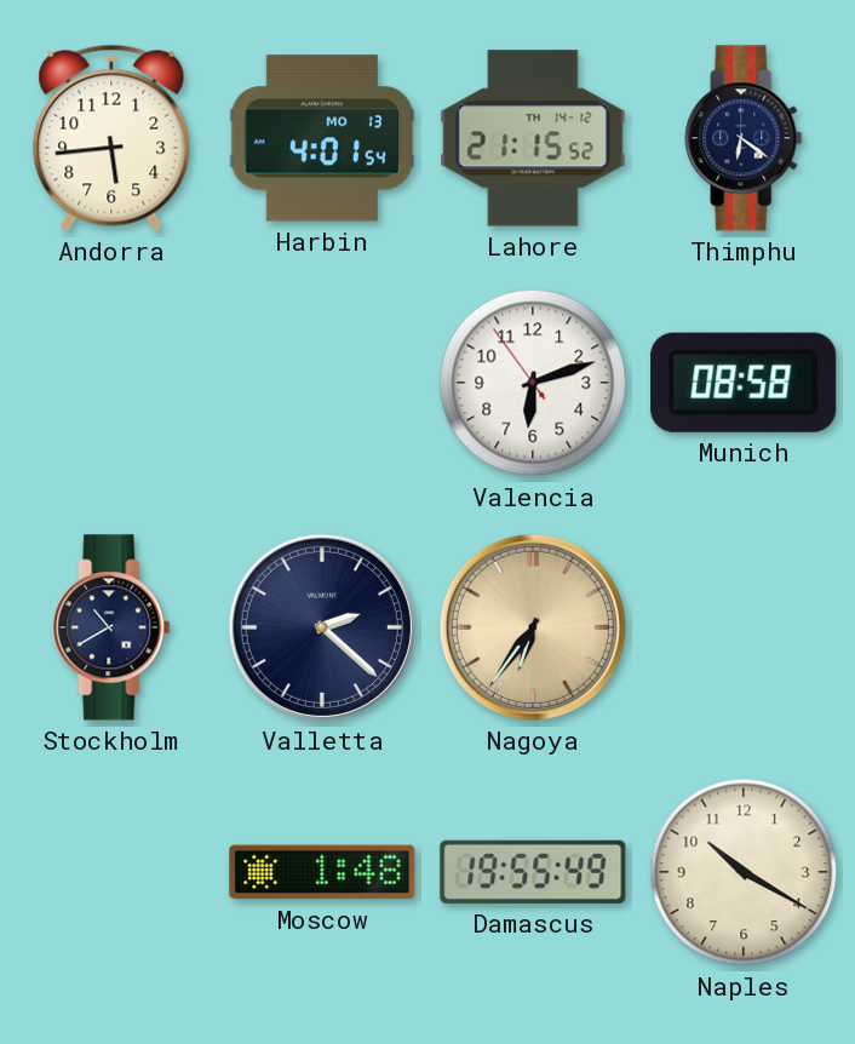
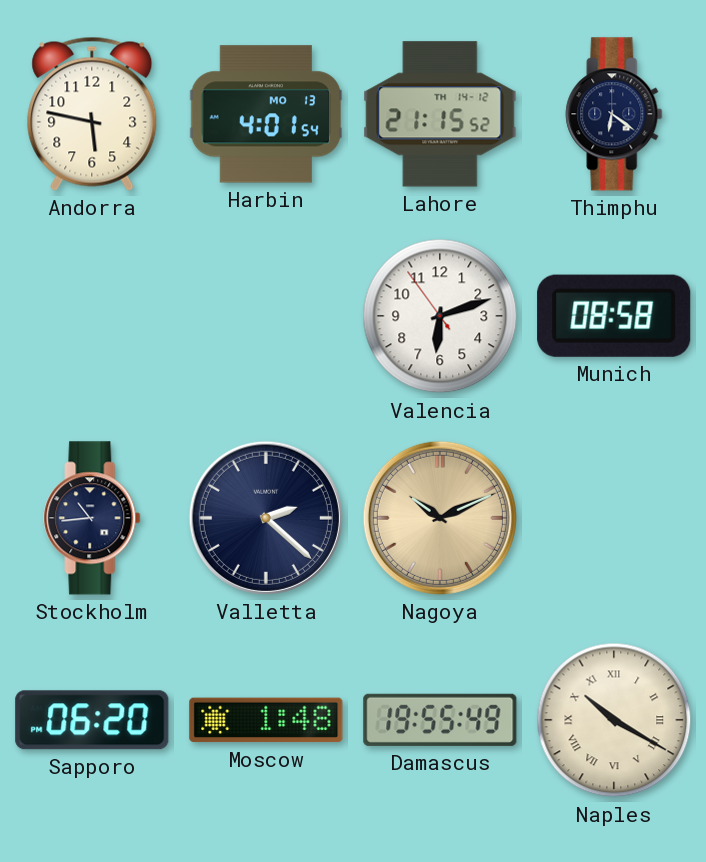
Andorra: 5:44 -> 5:47
Stockholm: 10:40 -> 10:44
Nagoya: 6:36 -> 10:11
Sapporo: none -> 06:20
Naples numerals: Arabic -> Roman
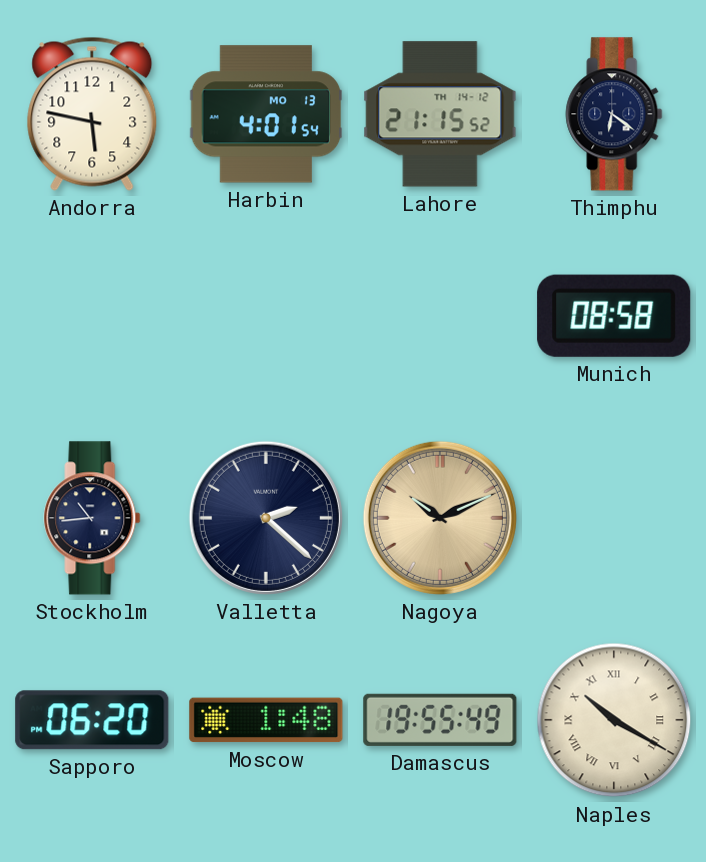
Valencia: 6:11 -> none
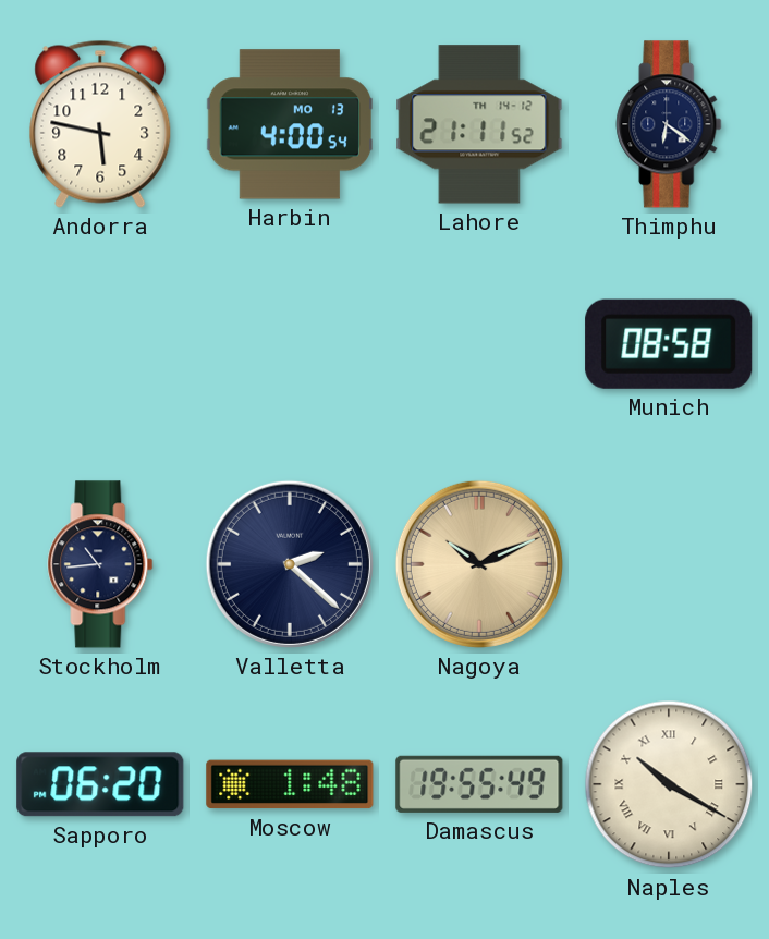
Harbin: 4:01 -> 4:00
Lahore: 21:15 -> 21:11
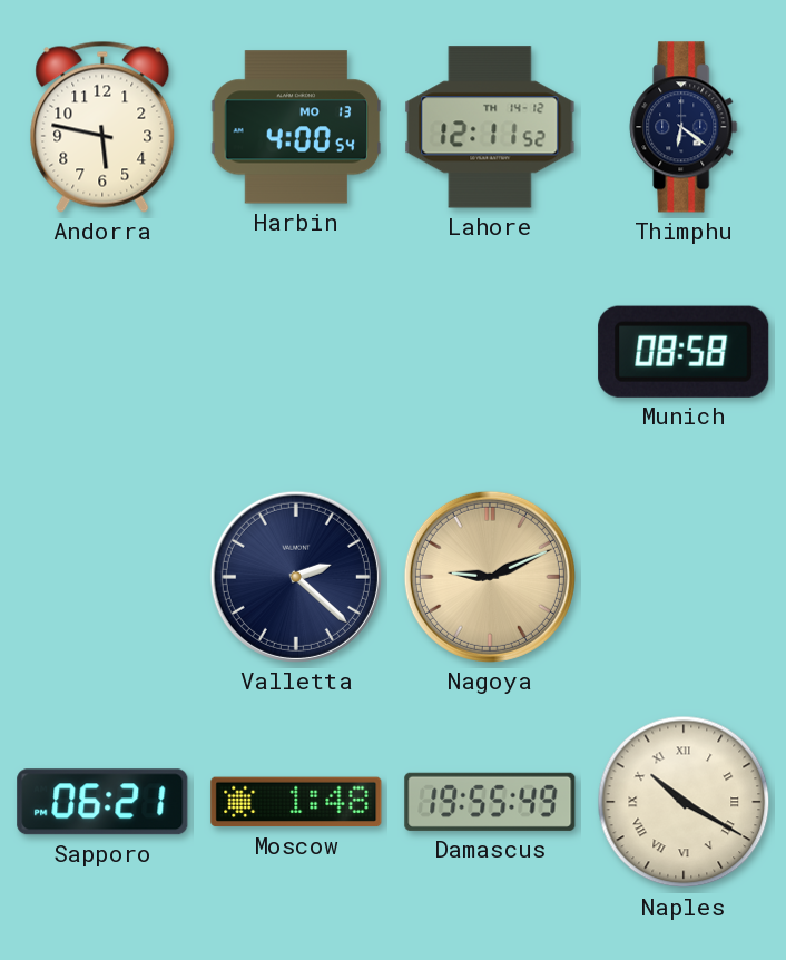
Lahore: 21:11 -> 12:11
Stockholm: 10:44 -> none
Nagoya: 10:11 -> 9:11
Sapporo: 06:20 -> 06:21
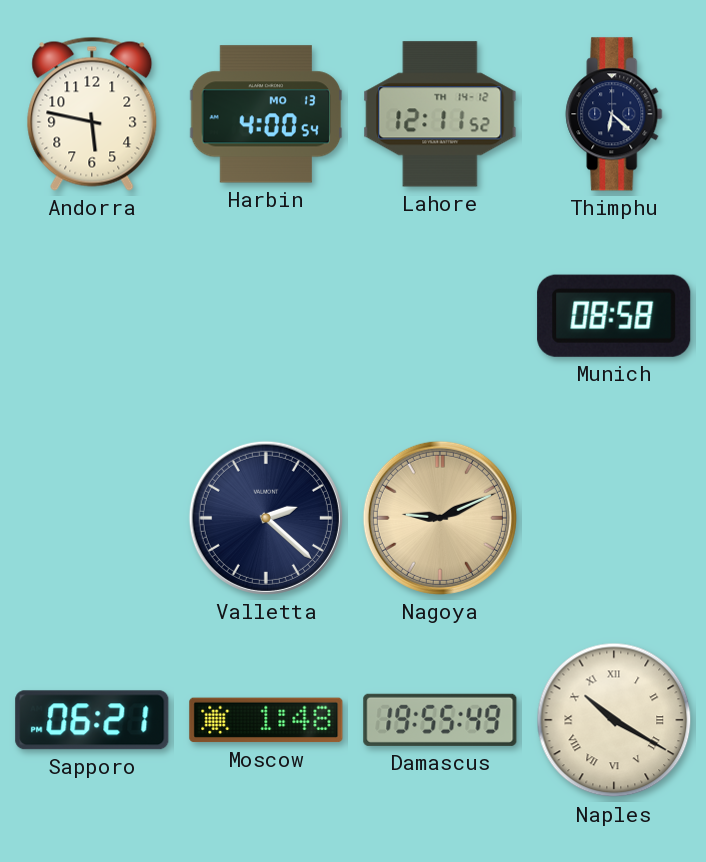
Thimphu: 6:21 -> 6:22
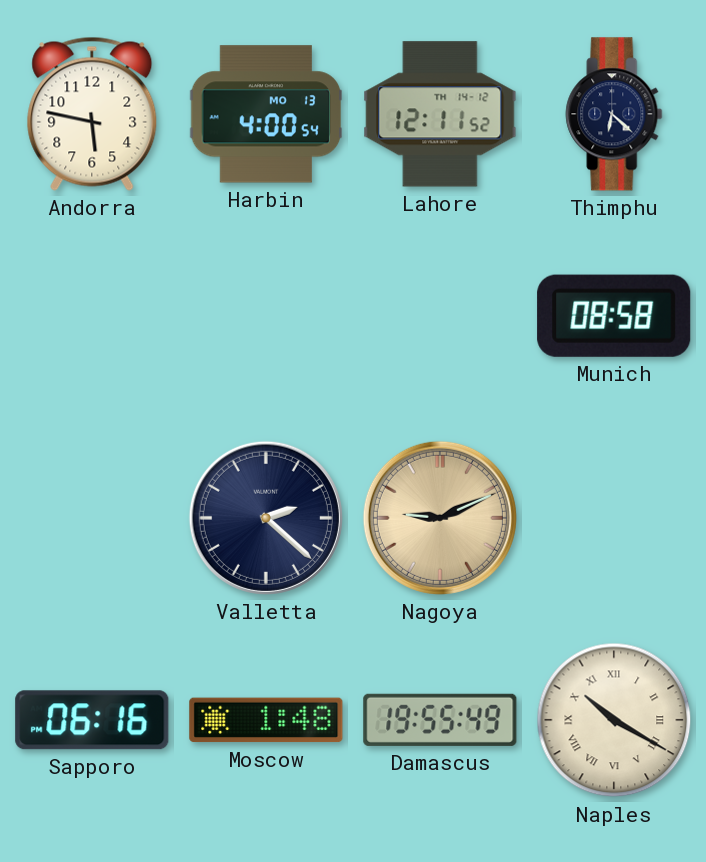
Sapporo: 06:21 -> 06:16
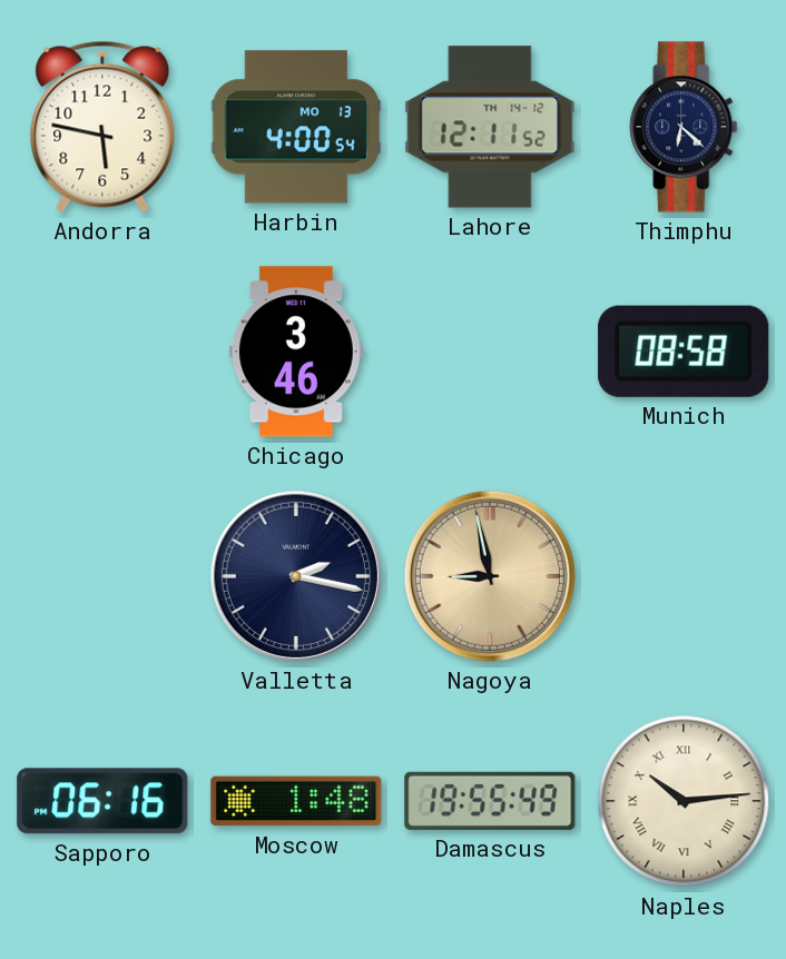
Chicago: none -> 3:46
Valletta: 2:22 -> 2:17
Nagoya: 9:11 -> 8:58
Naples: 10:20 -> 10:14
